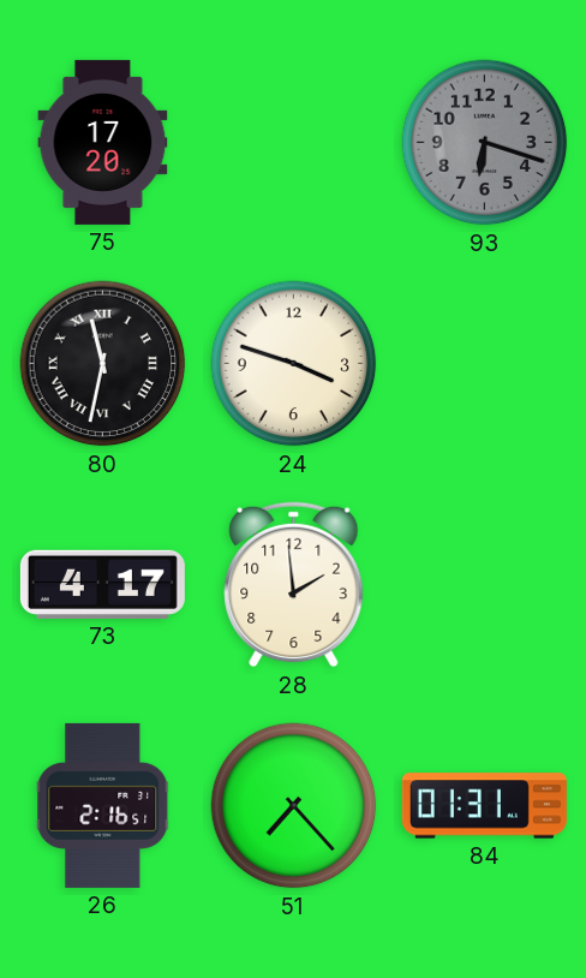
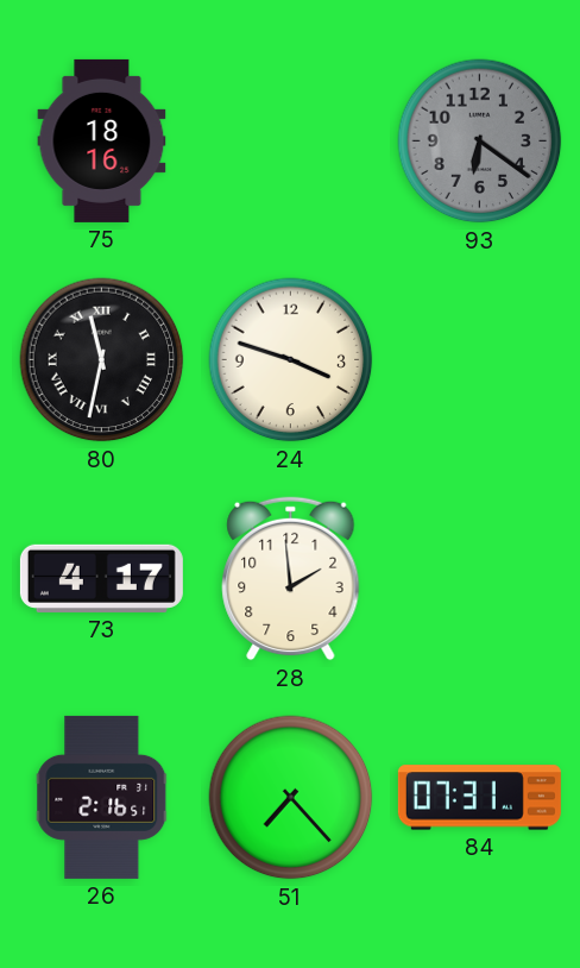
75: 17:20 -> 18:16
93: 6:18 -> 6:21
84: 01:31 -> 07:31
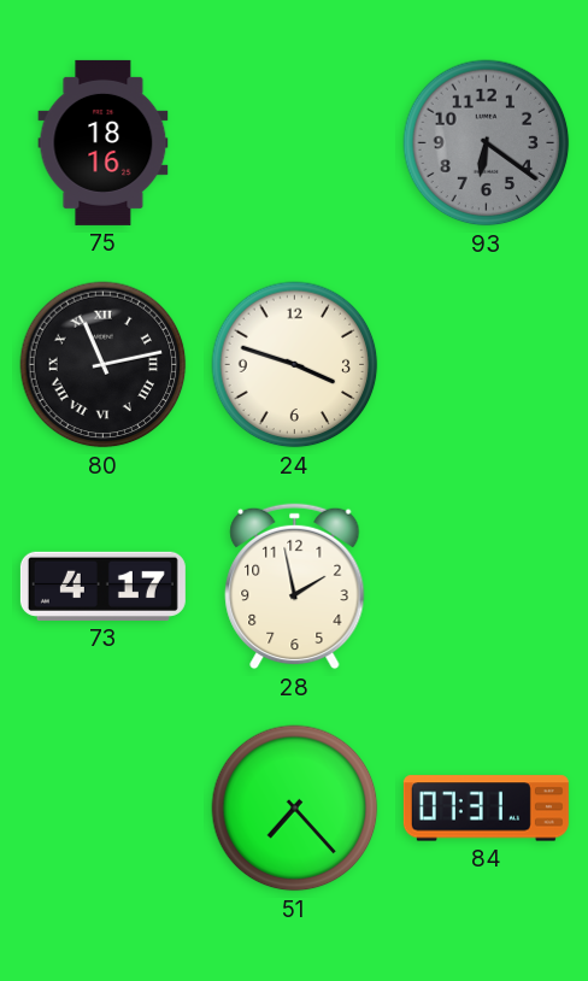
80: 11:32 -> 11:13
28: 1:59 -> 1:58
26: 2:16 -> none
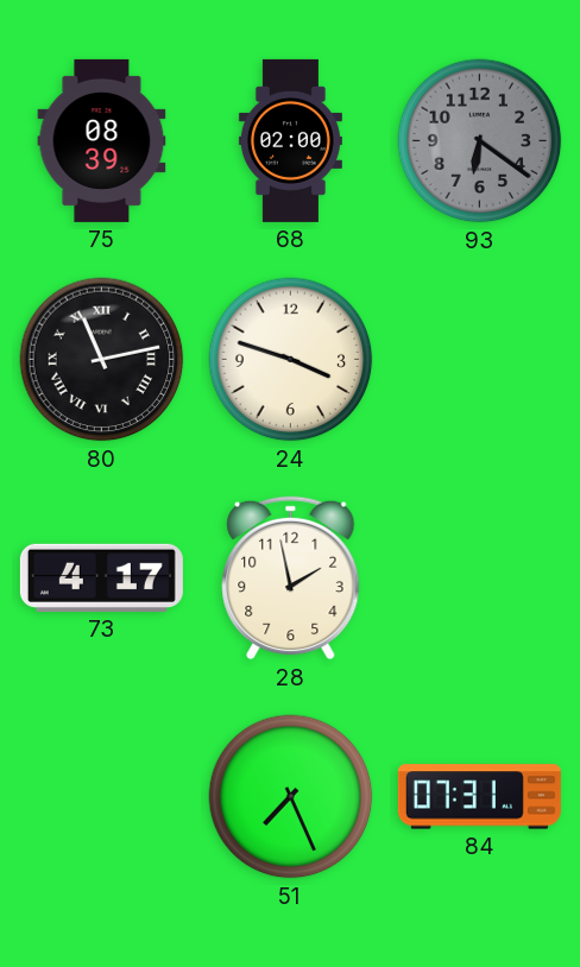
75: 18:16 -> 08:39
68: none -> 02:00
51: 7:23 -> 7:26
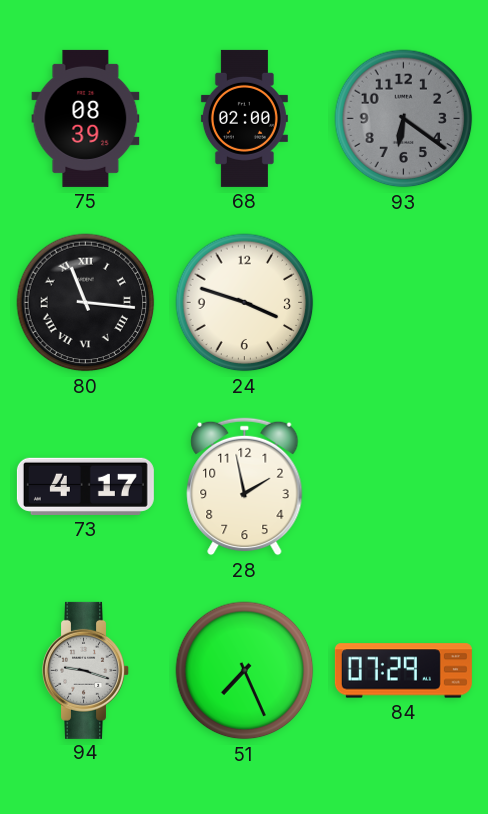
80: 11:13 -> 11:16
94: none -> 9:18
84: 07:31 -> 07:29
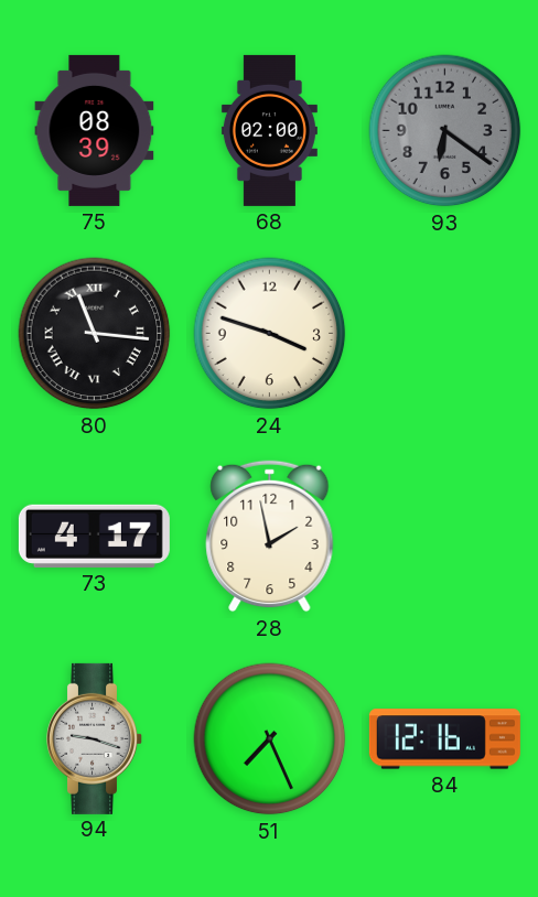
84: 07:29 -> 12:16
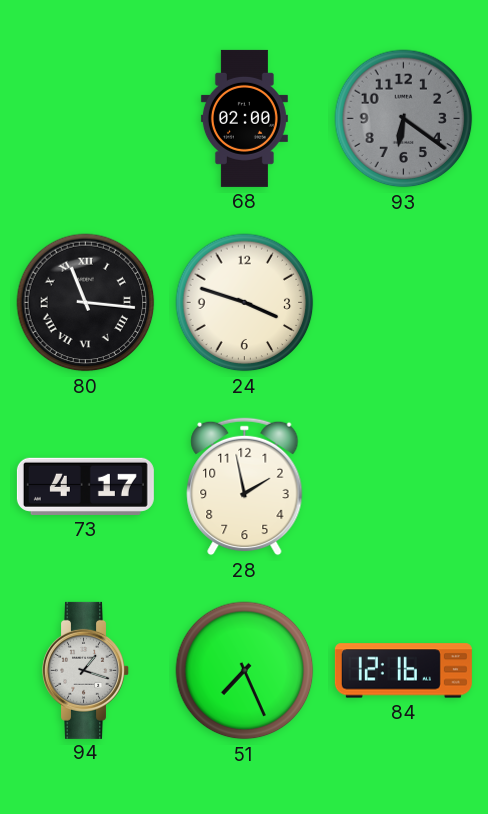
75: 08:39 -> none
94: 9:18 -> 1:18
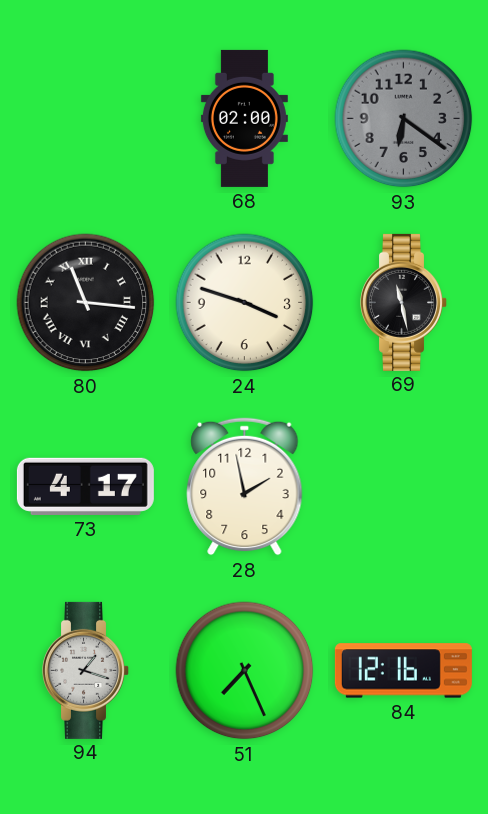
69: none -> 11:28
